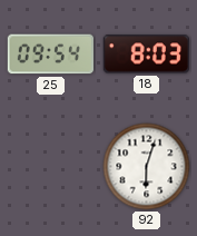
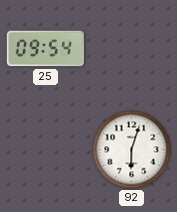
18: 8:03 -> none
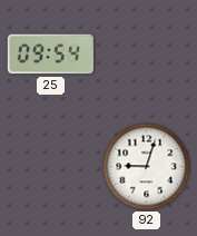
92: 6:03 -> 9:03
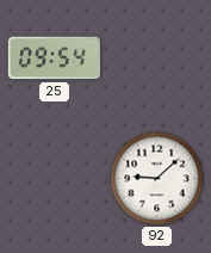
92: 9:03 -> 9:08
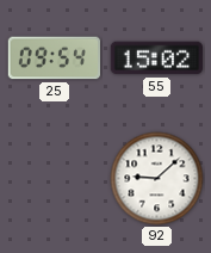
55: none -> 15:02
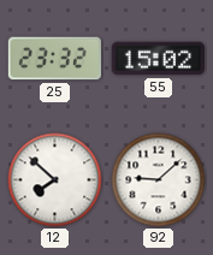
25: 09:54 -> 23:32
12: none -> 7:52
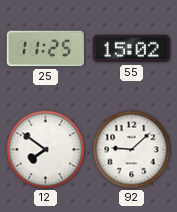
25: 23:32 -> 11:25
12: 7:52 -> 7:51
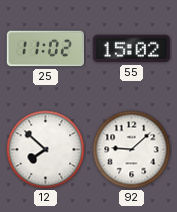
25: 11:25 -> 11:02
12: 7:51 -> 7:52
